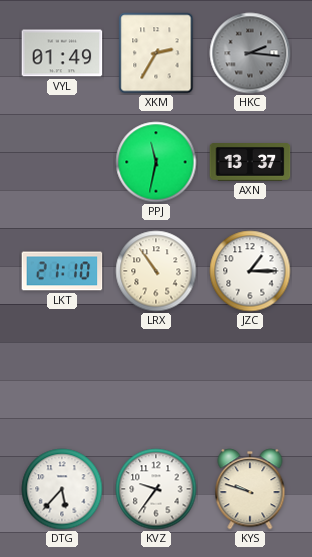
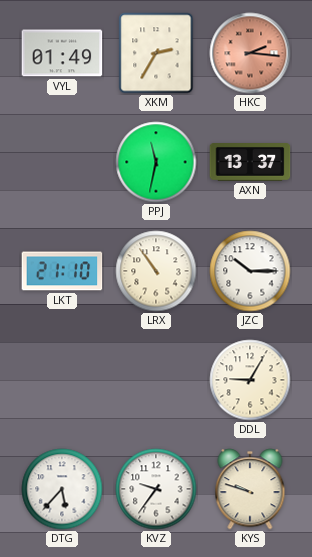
HKC dial: grey -> salmon
JZC: 1:15 -> 10:15
DDL: none -> 9:05
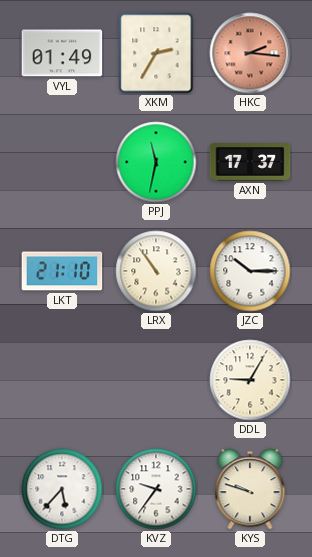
AXN: 13:37 -> 17:37
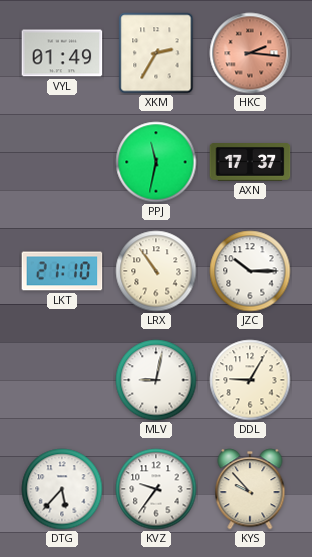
MLV: none -> 9:02
KYS: 9:48 -> 9:53
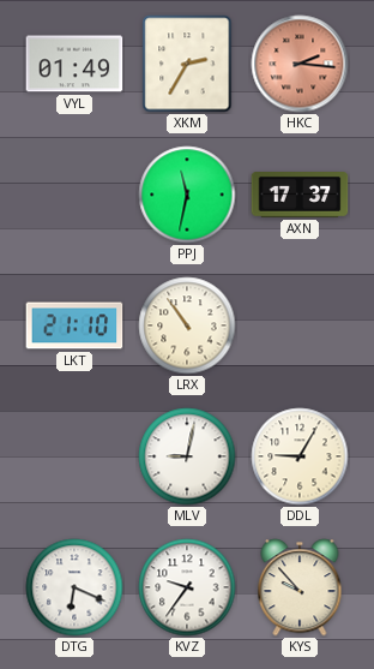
JZC: 10:15 -> none
DTG: 5:37 -> 6:19
